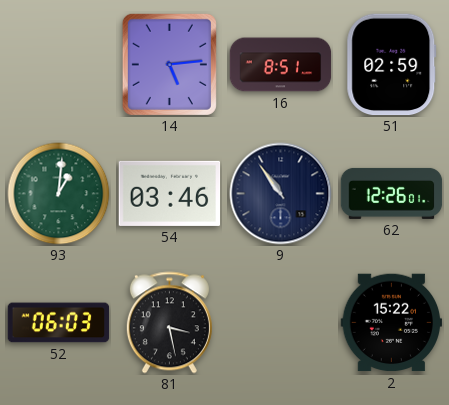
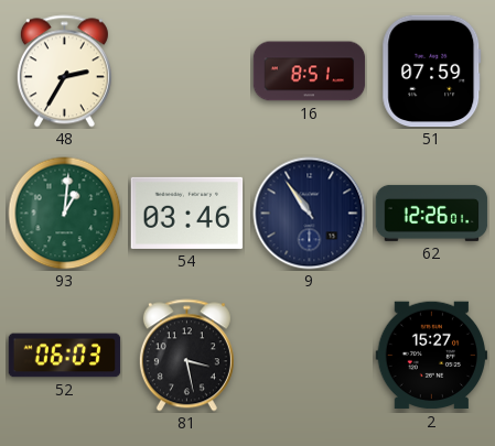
48: none -> 2:35
14: 5:14 -> none
51: 02:59 -> 07:59
2: 15:22 -> 15:27
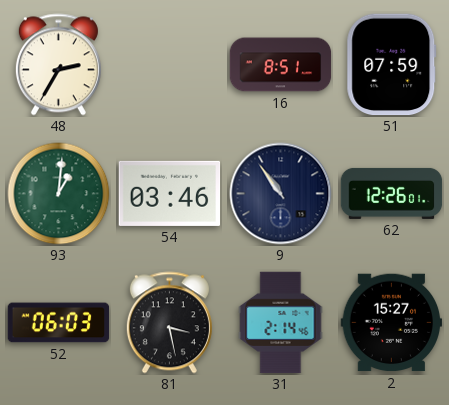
31: none -> 2:14
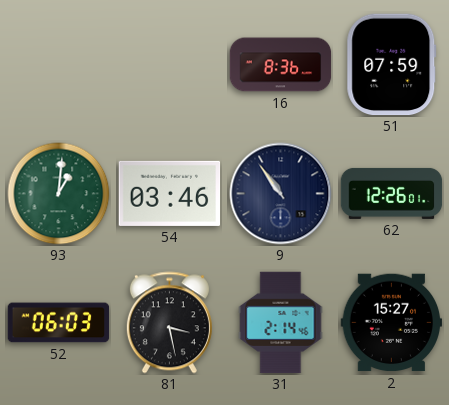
48: 2:35 -> none
16: 8:51 -> 8:36
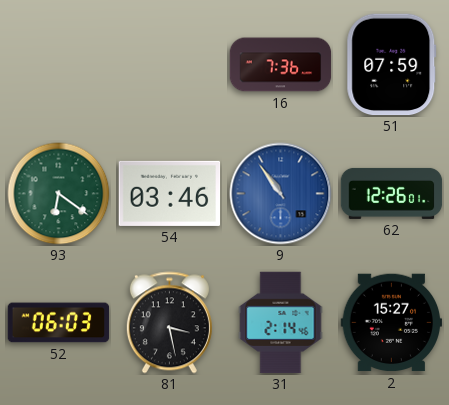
16: 8:36 -> 7:36
93: 1:01 -> 6:21
9 dial: navy -> blue
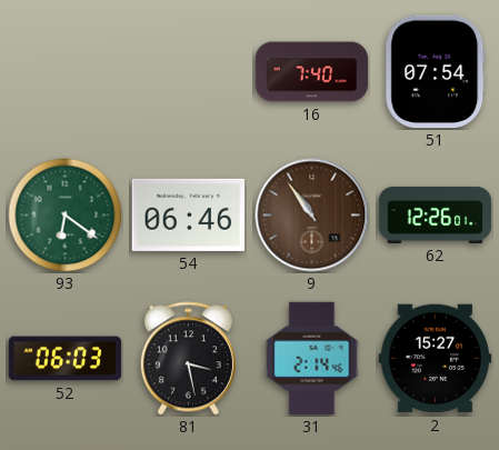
16: 7:36 -> 7:40
51: 07:59 -> 07:54
54: 03:46 -> 06:46
9 dial: blue -> brown
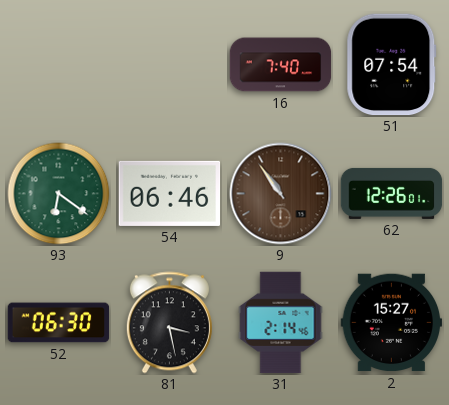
52: 06:03 -> 06:30
